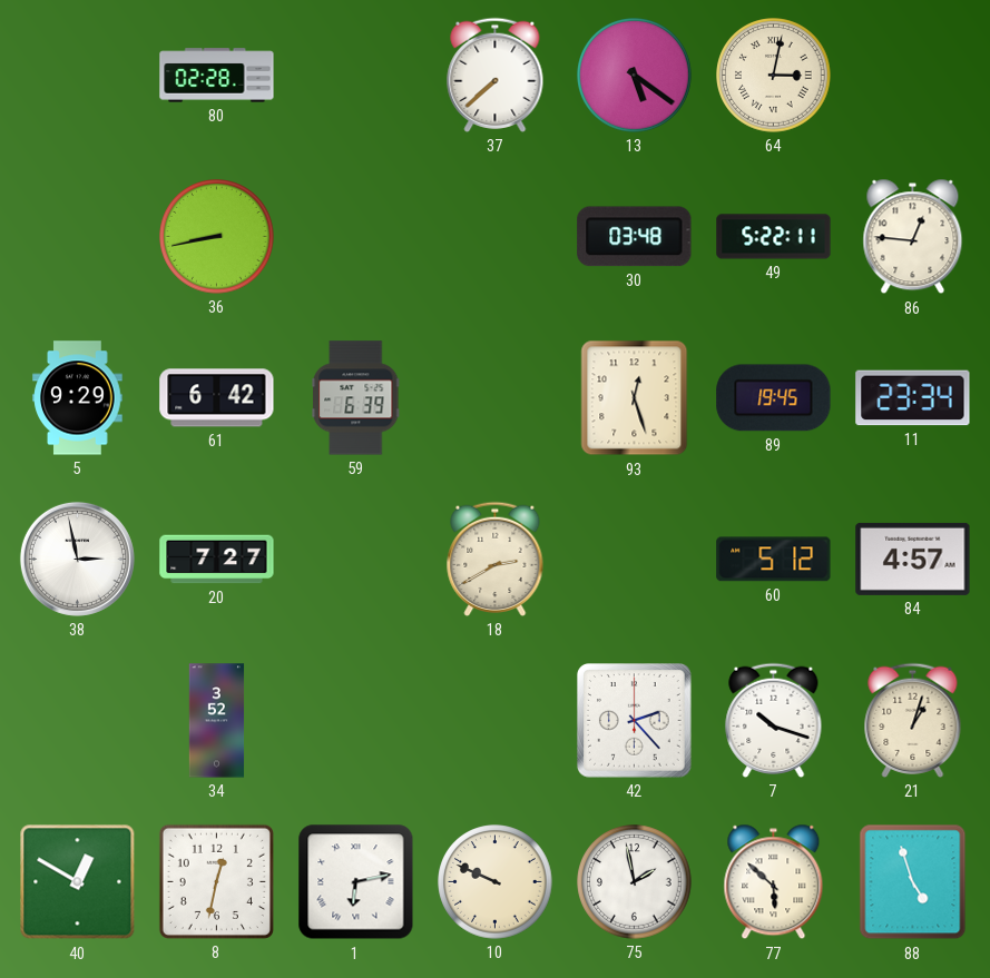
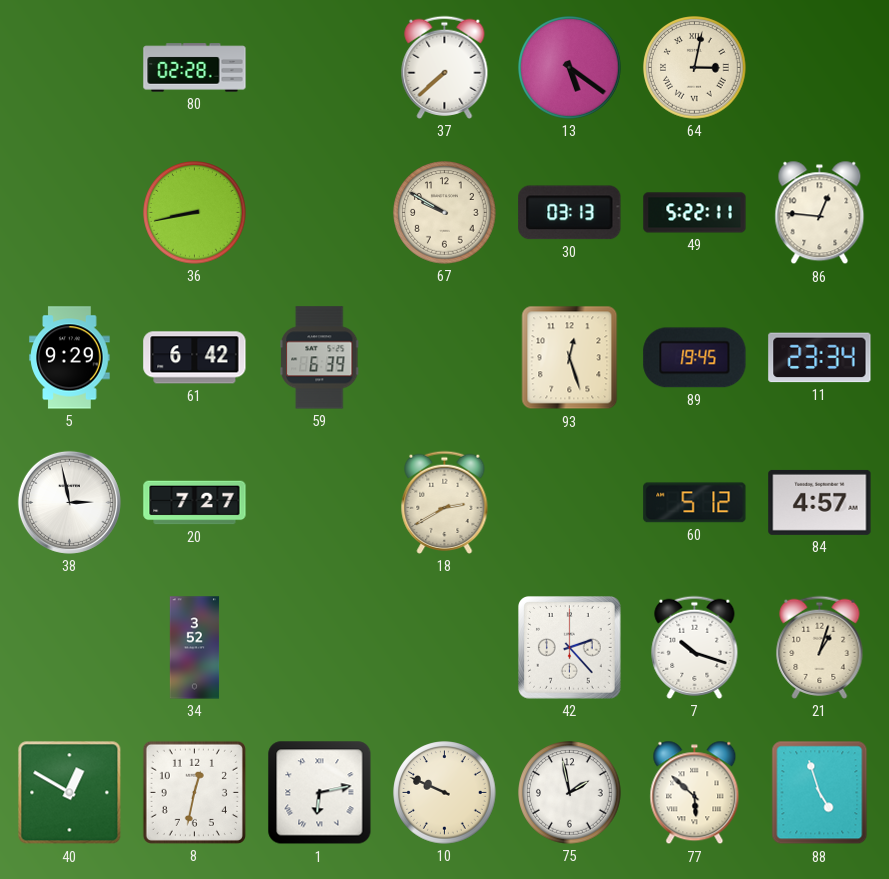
67: none -> 9:50
30: 03:48 -> 03:13
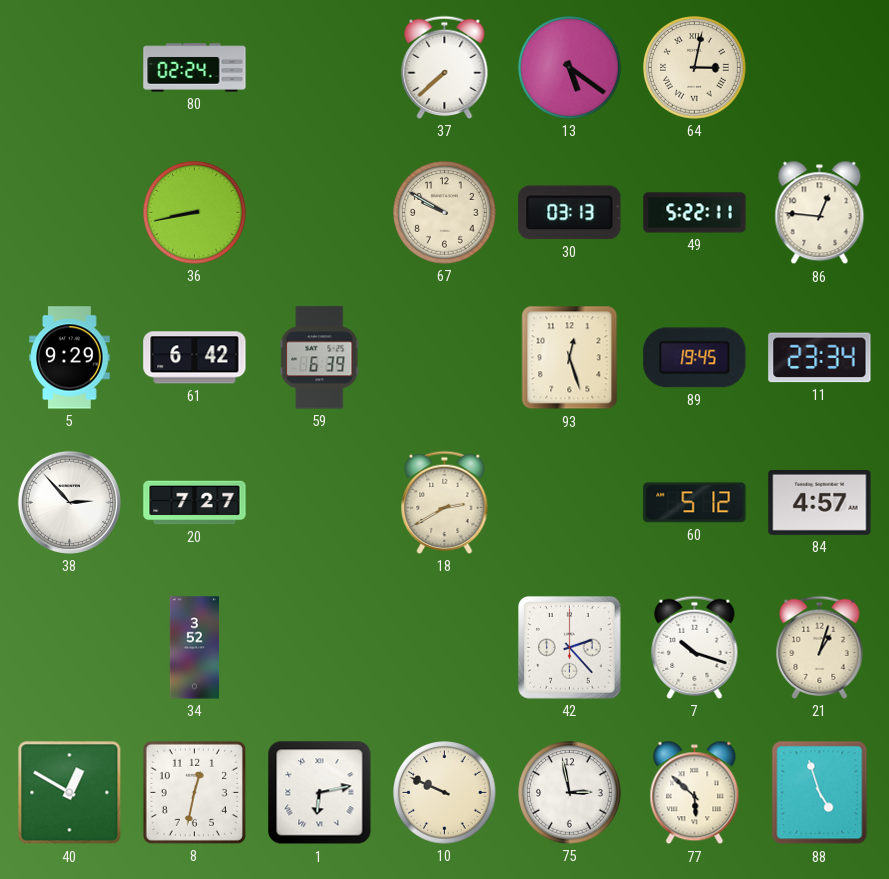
80: 02:28 -> 02:24
38: 2:58 -> 2:53
75: 1:58 -> 2:58
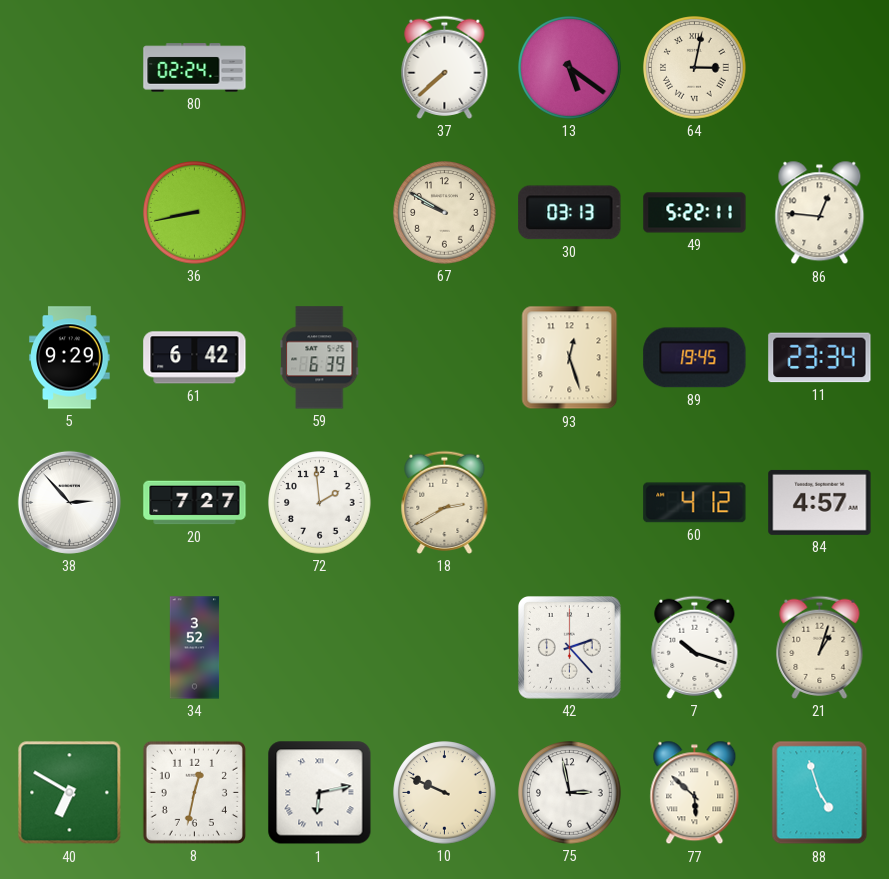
72: none -> 1:59
60: 5:12 -> 4:12
40: 12:50 -> 6:50
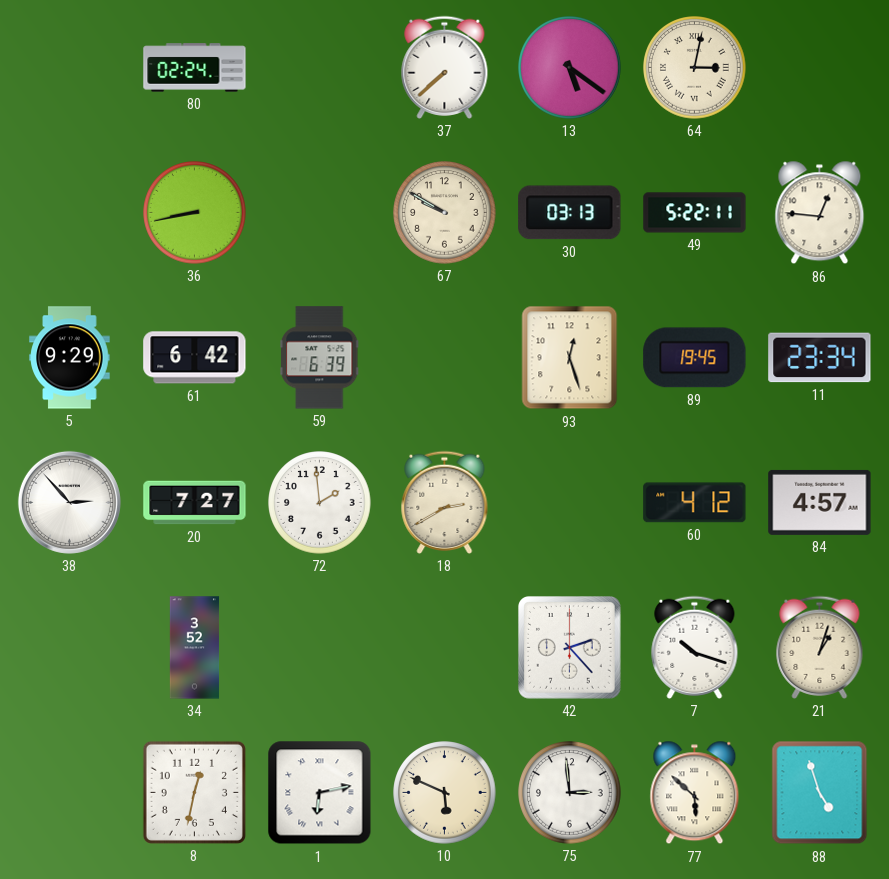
40: 6:50 -> none
10: 9:49 -> 5:49
75: 2:58 -> 2:59
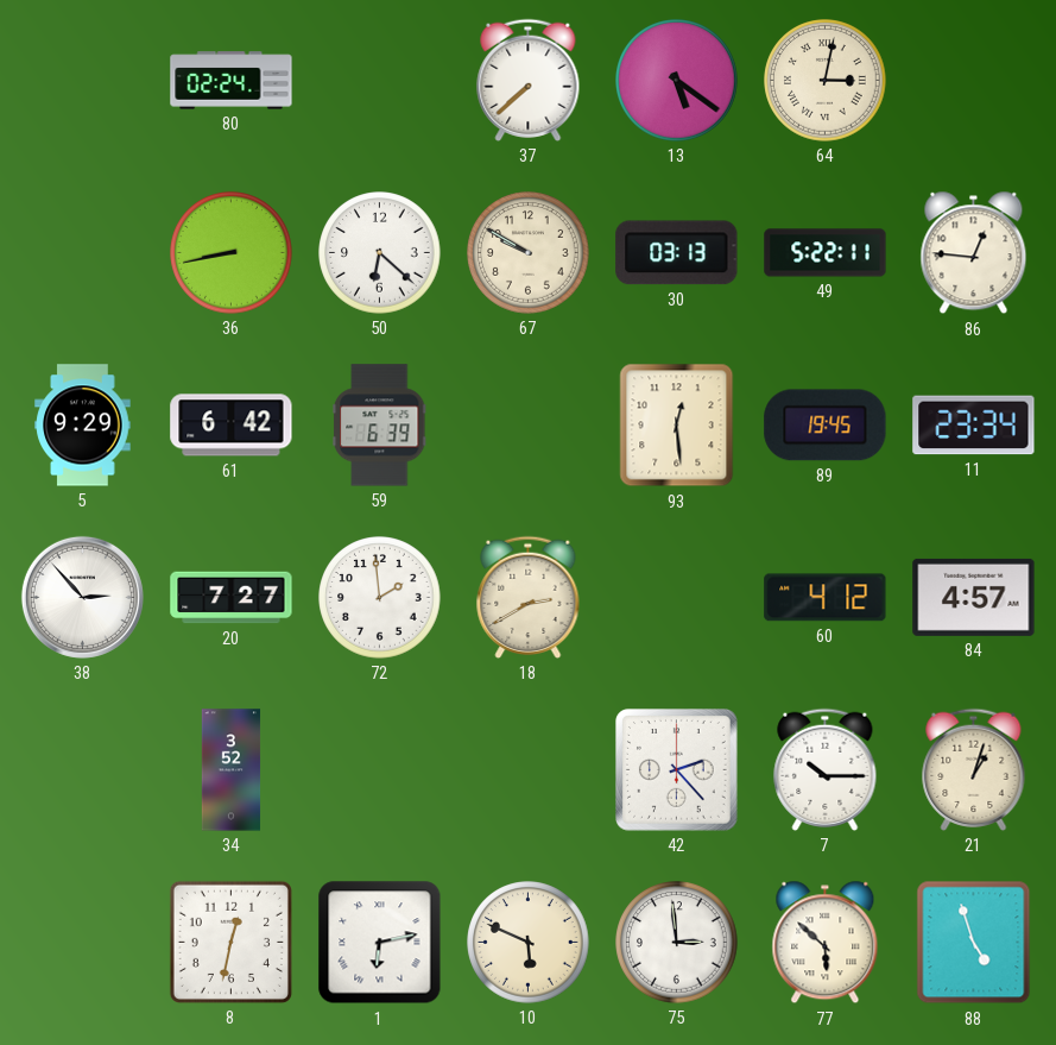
50: none -> 6:22
93: 12:27 -> 12:29
7: 10:18 -> 10:15
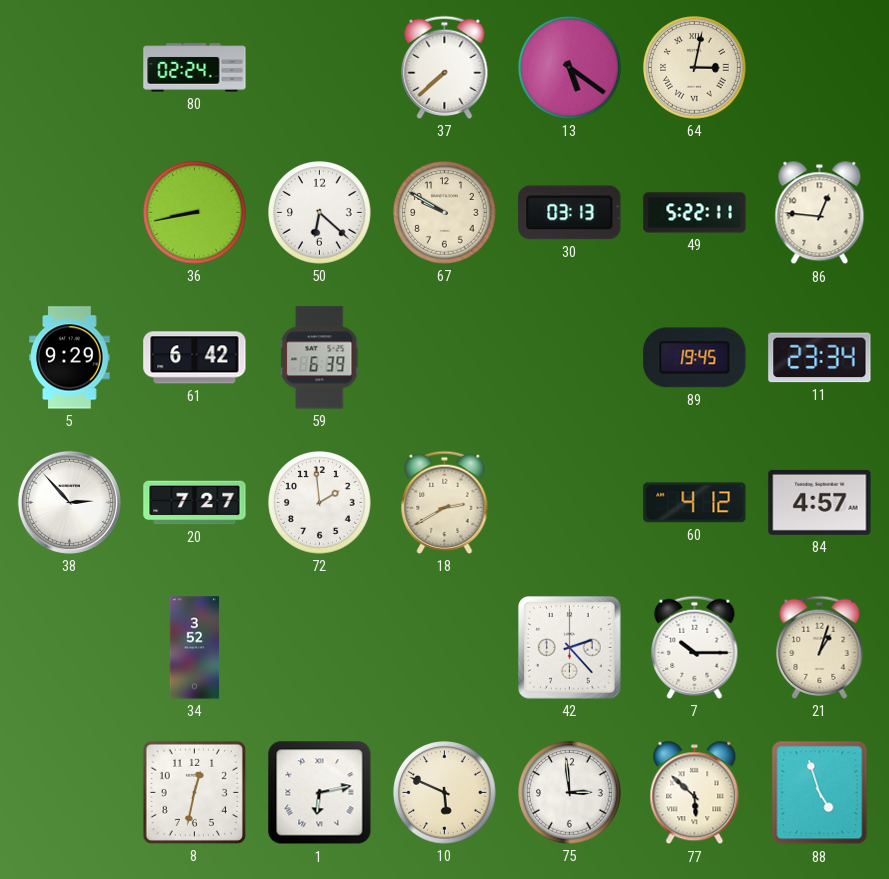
93: 12:29 -> none
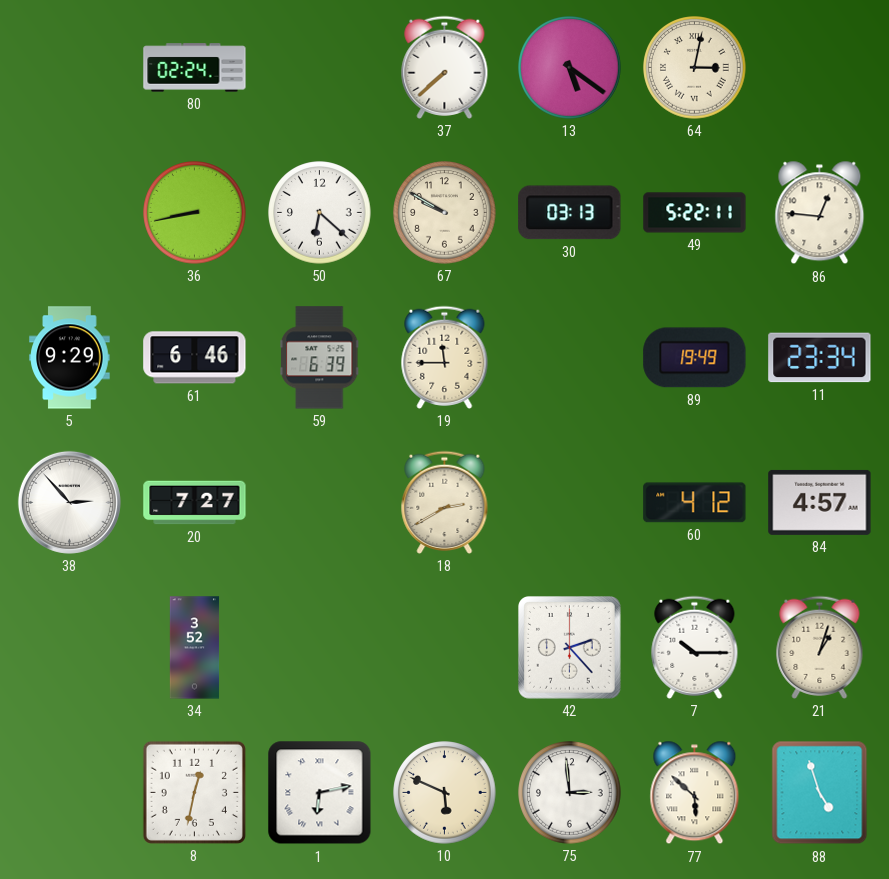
61: 6:42 -> 6:46
19: none -> 11:45
89: 19:45 -> 19:49
72: 1:59 -> none
